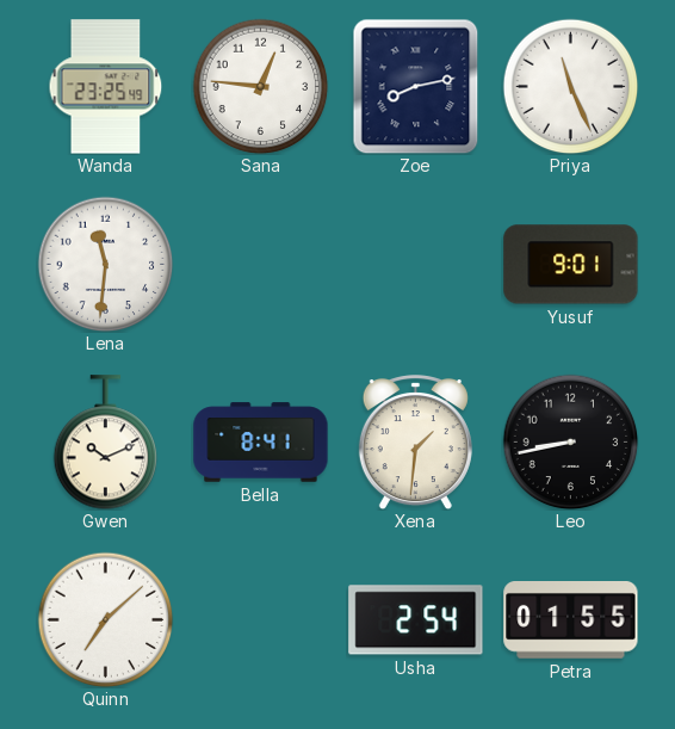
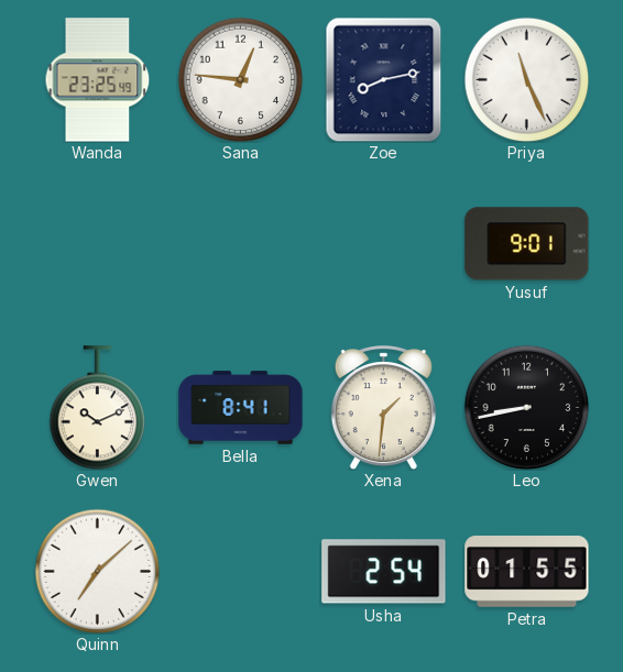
Lena: 11:31 -> none
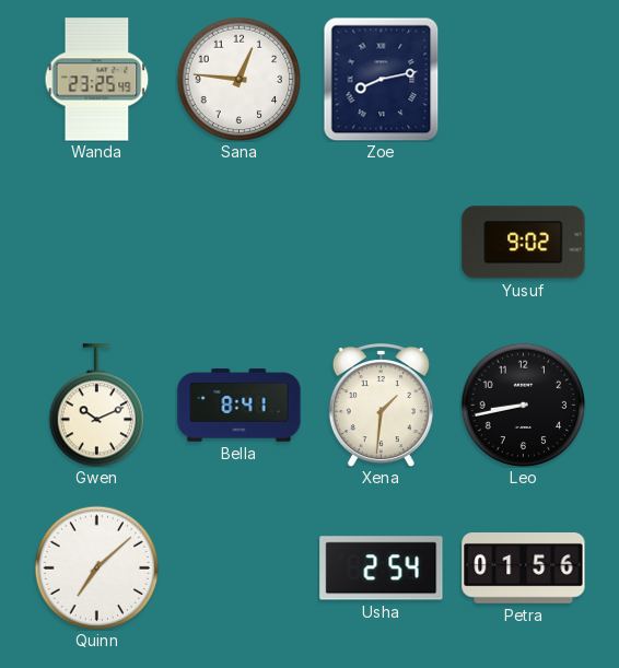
Priya: 11:26 -> none
Yusuf: 9:01 -> 9:02
Petra: 01:55 -> 01:56
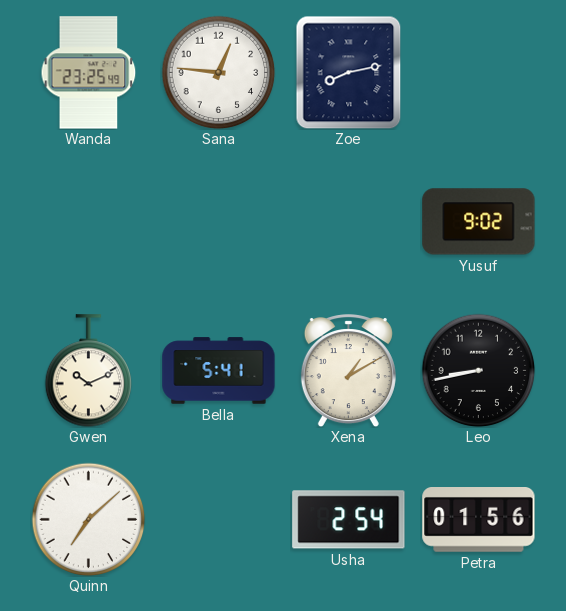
Bella: 8:41 -> 5:41
Xena: 1:31 -> 1:10
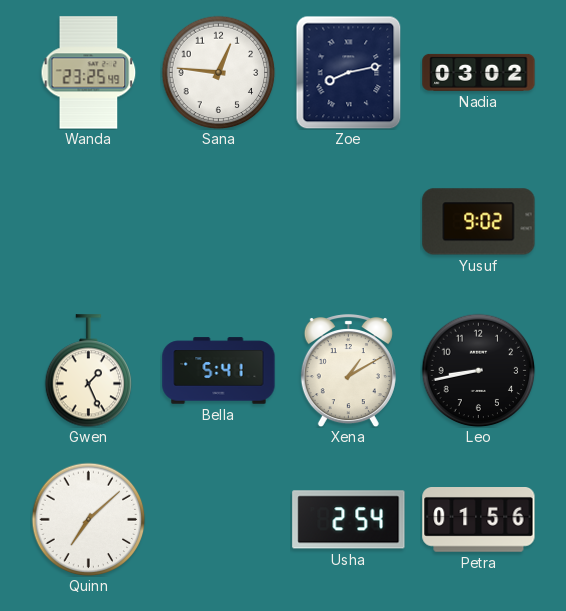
Nadia: none -> 03:02
Gwen: 10:11 -> 1:26
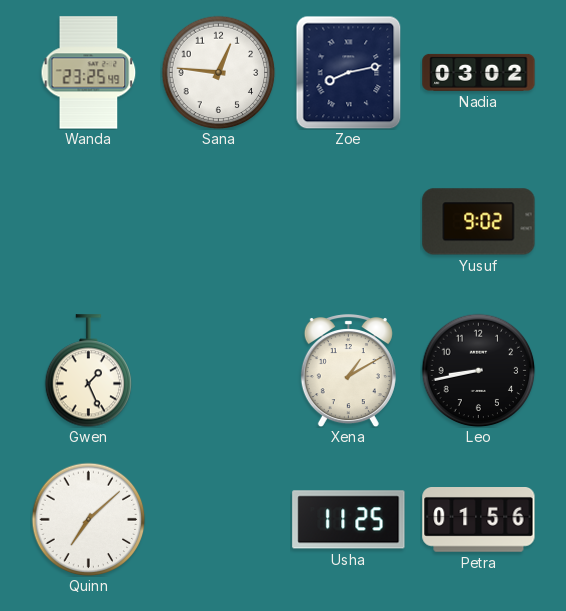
Bella: 5:41 -> none
Usha: 2:54 -> 11:25
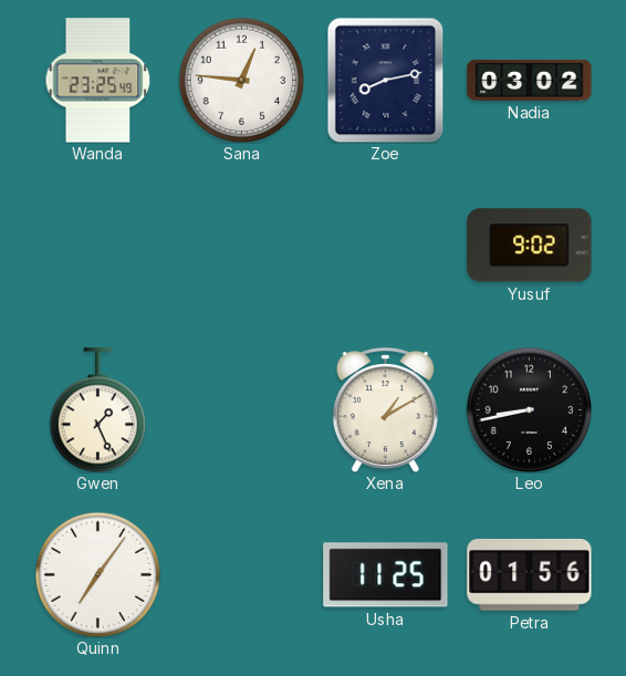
Quinn: 7:08 -> 7:06
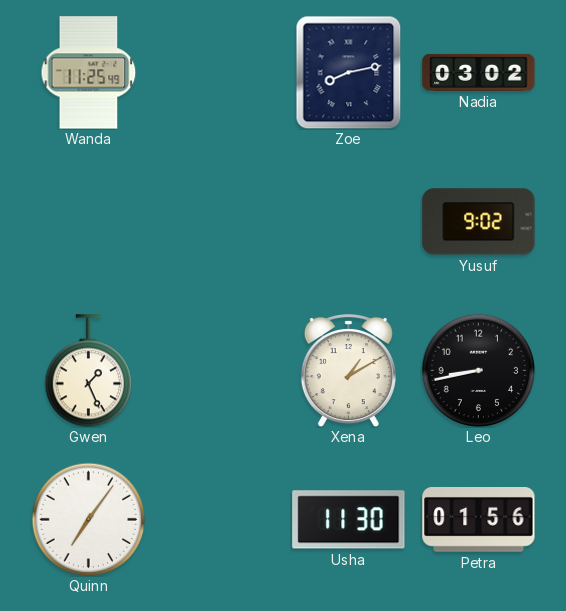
Wanda: 23:25 -> 11:25
Sana: 12:46 -> none
Usha: 11:25 -> 11:30
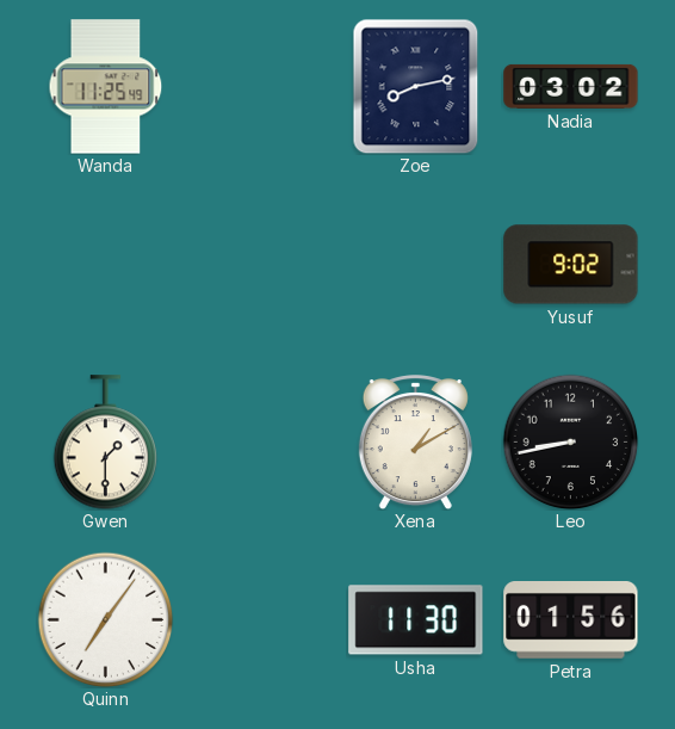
Gwen: 1:26 -> 1:30
